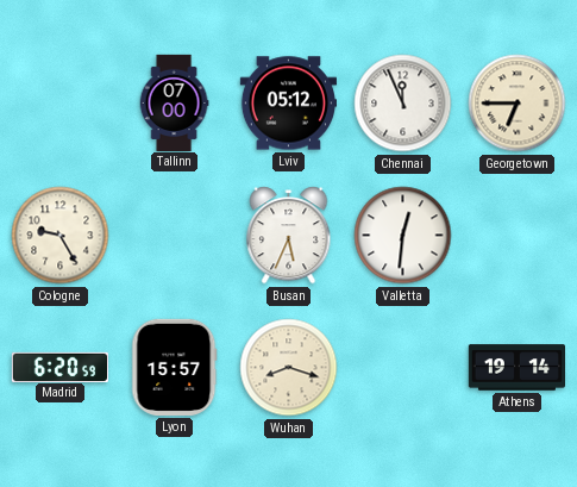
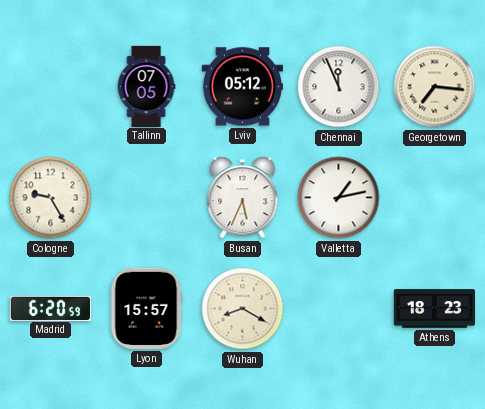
Tallinn: 07:00 -> 07:05
Georgetown: 6:45 -> 7:16
Valletta: 12:31 -> 1:13
Wuhan: 8:18 -> 8:20
Athens: 19:14 -> 18:23
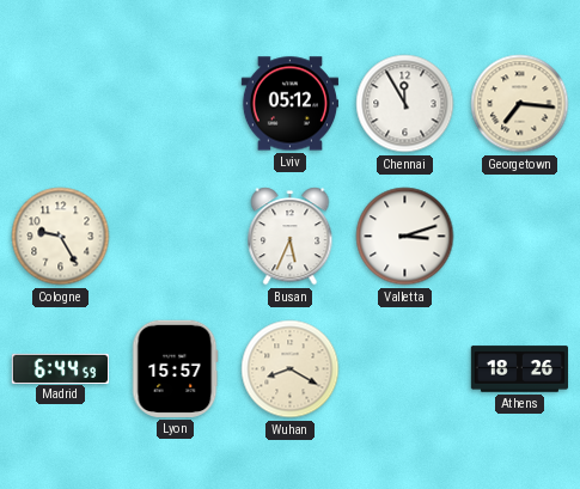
Tallinn: 07:05 -> none
Chennai: 11:56 -> 11:55
Valletta: 1:13 -> 3:12
Madrid: 6:20 -> 6:44
Athens: 18:23 -> 18:26
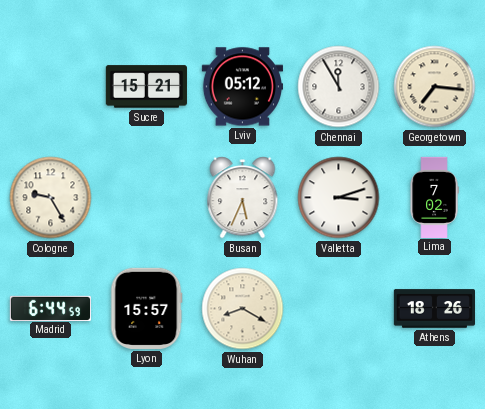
Sucre: none -> 15:21
Lima: none -> 7:02
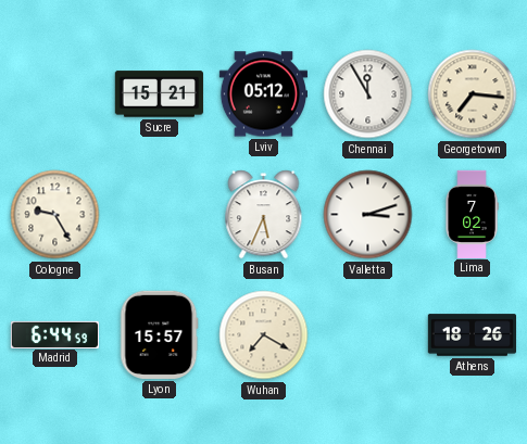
Wuhan: 8:20 -> 7:20
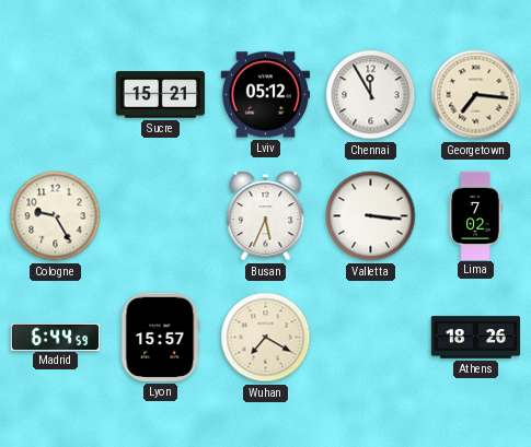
Valletta: 3:12 -> 3:16
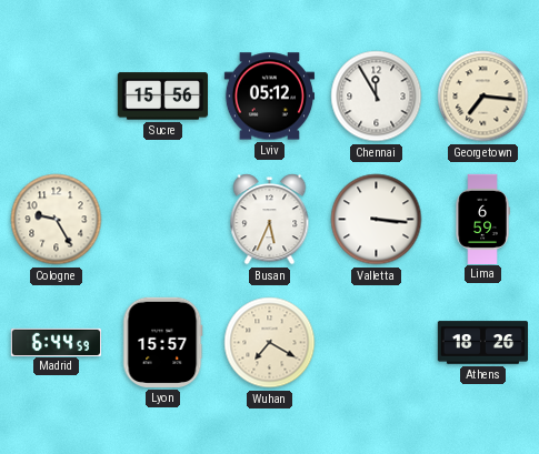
Sucre: 15:21 -> 15:56
Lima: 7:02 -> 6:59
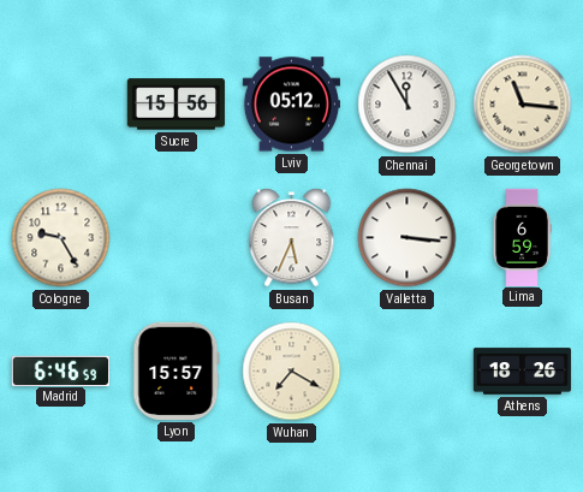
Georgetown: 7:16 -> 11:16
Madrid: 6:44 -> 6:46
